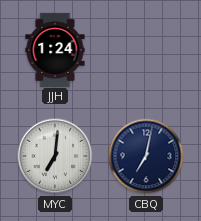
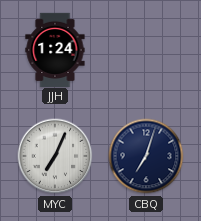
MYC: 7:01 -> 7:04
CBQ: 7:02 -> 7:03
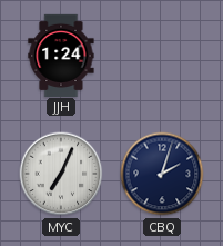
CBQ: 7:03 -> 2:03
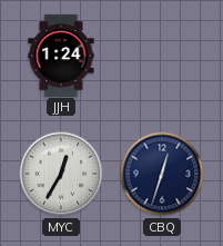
MYC: 7:04 -> 12:35
CBQ: 2:03 -> 12:33
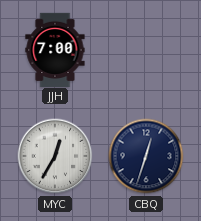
JJH: 1:24 -> 7:00
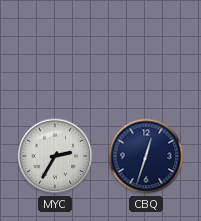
JJH: 7:00 -> none
MYC: 12:35 -> 2:35
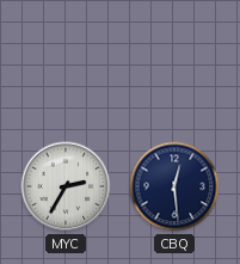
CBQ: 12:33 -> 12:29
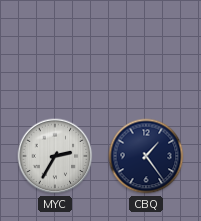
CBQ: 12:29 -> 1:24
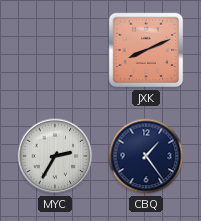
JXK: none -> 8:11
